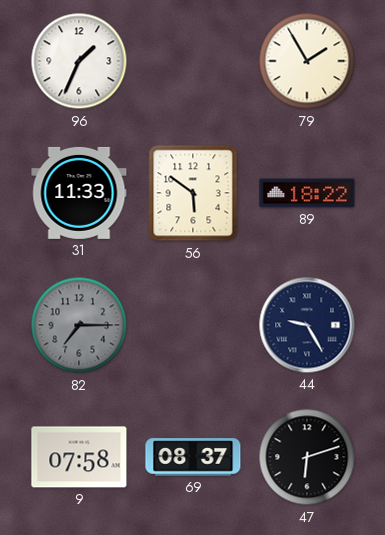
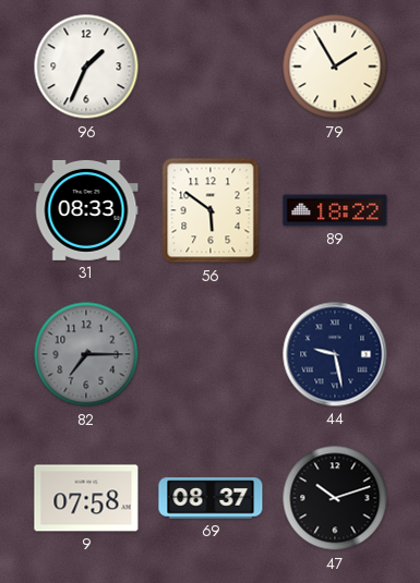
31: 11:33 -> 08:33
44: 9:25 -> 9:28
47: 6:12 -> 10:12
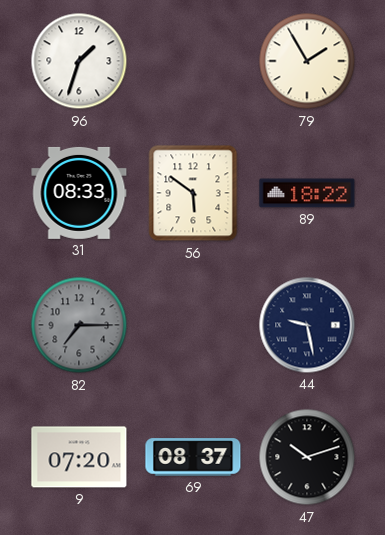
96: 1:34 -> 1:33
9: 07:58 -> 07:20
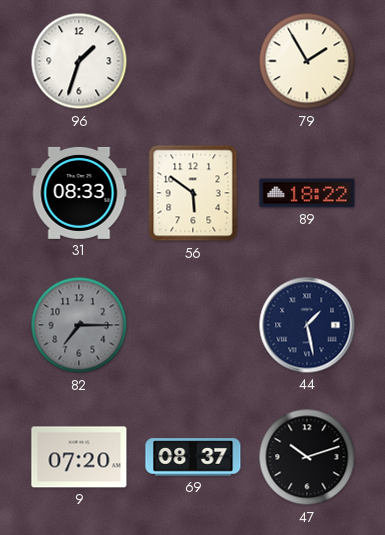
44: 9:28 -> 1:28
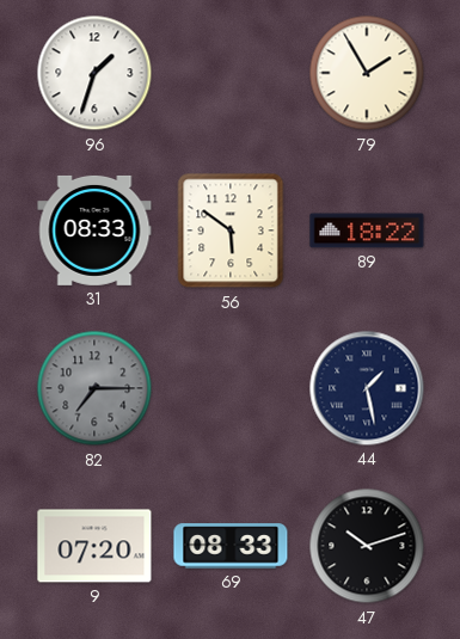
69: 08:37 -> 08:33
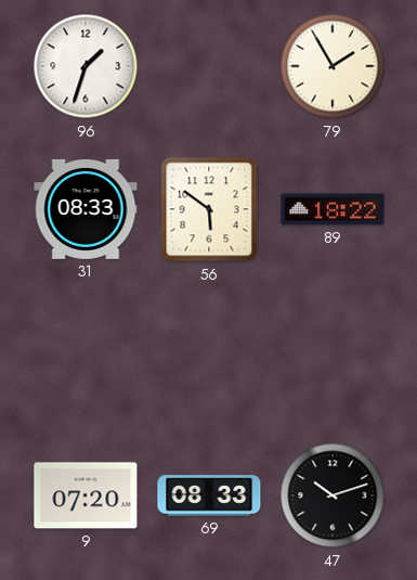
82: 7:15 -> none
44: 1:28 -> none
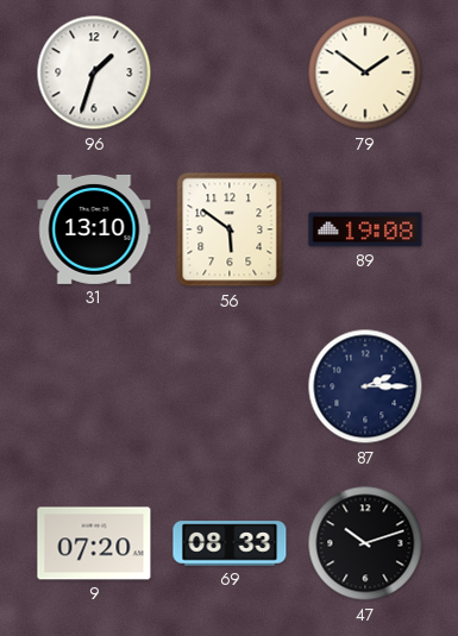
79: 1:55 -> 1:51
31: 08:33 -> 13:10
89: 18:22 -> 19:08
87: none -> 2:15
